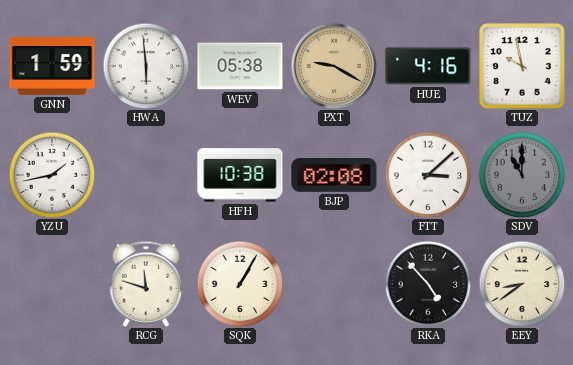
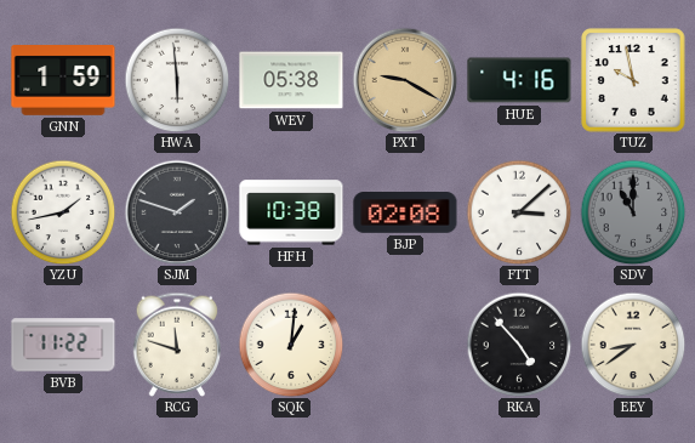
SJM: none -> 1:48
BVB: none -> 11:22
SQK: 1:05 -> 1:01
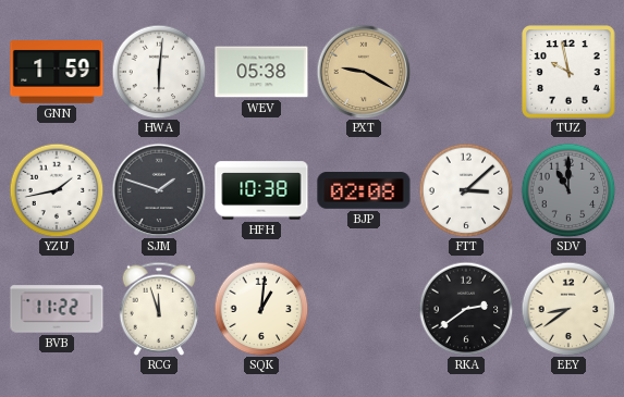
HWA: 5:59 -> 6:01
HUE: 4:16 -> none
RCG: 11:48 -> 11:57
RKA: 4:53 -> 2:39
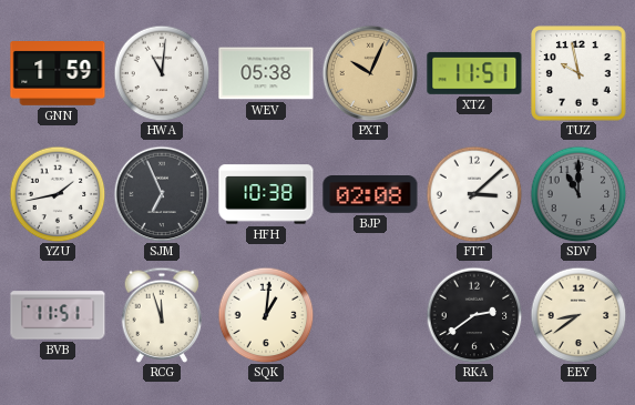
HWA: 6:01 -> 11:01
PXT: 9:20 -> 10:04
XTZ: none -> 11:51
SJM: 1:48 -> 6:56
BVB: 11:22 -> 11:51
